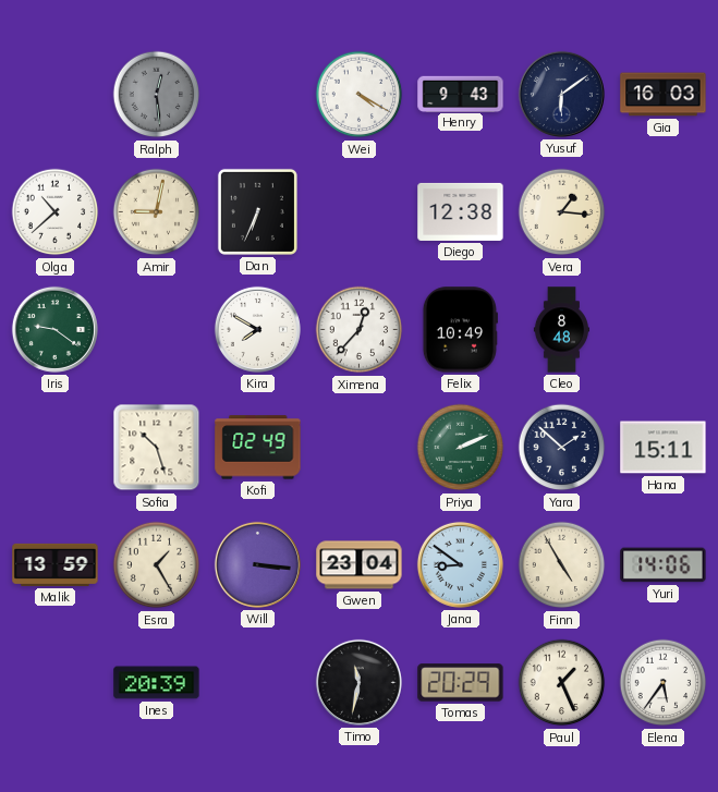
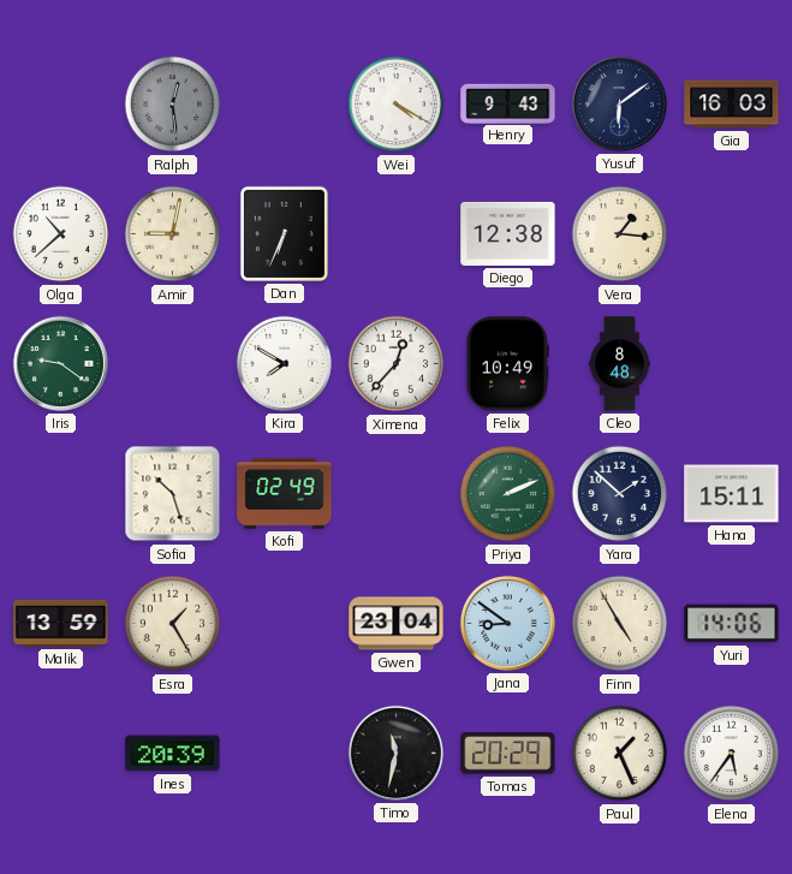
Will: 3:16 -> none
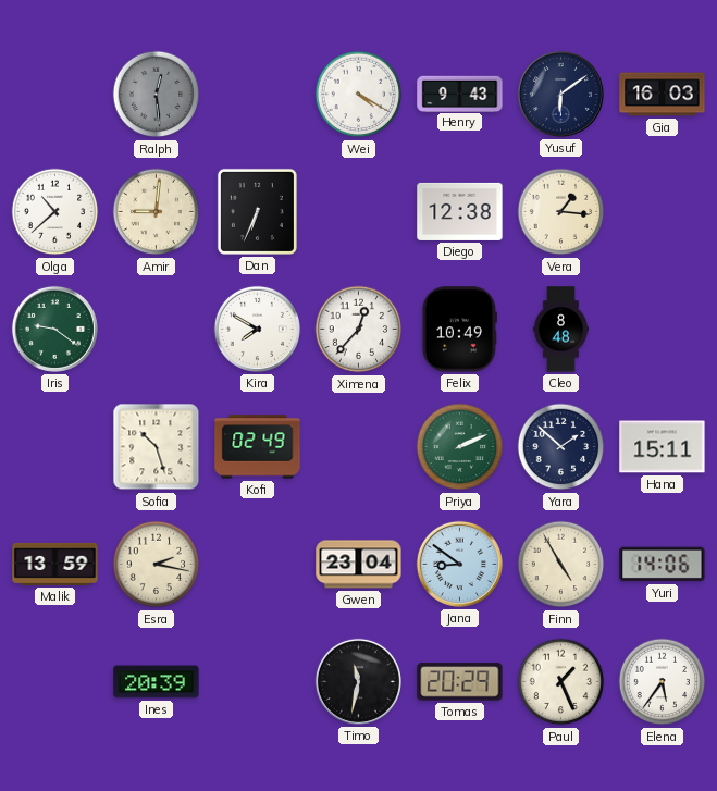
Amir: 9:02 -> 9:01
Esra: 1:25 -> 2:17
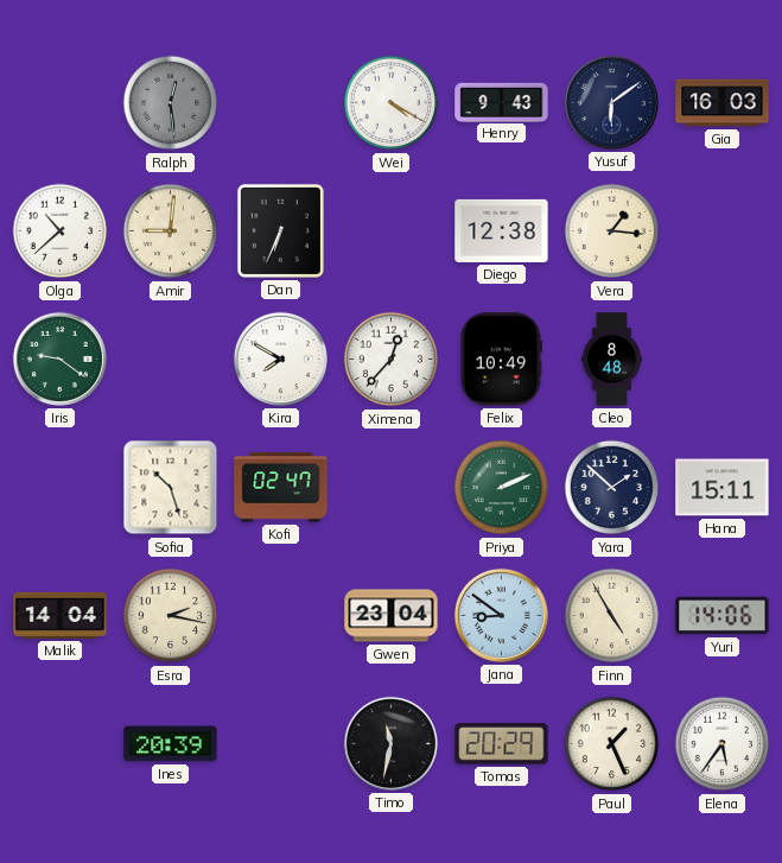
Kofi: 02:49 -> 02:47
Malik: 13:59 -> 14:04
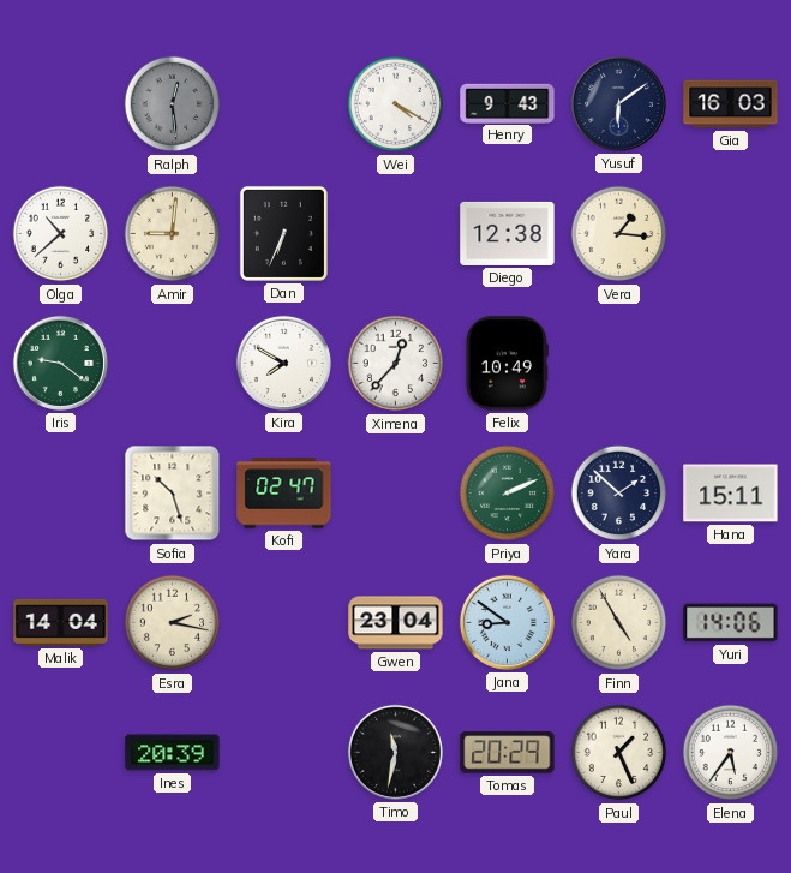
Cleo: 8:48 -> none
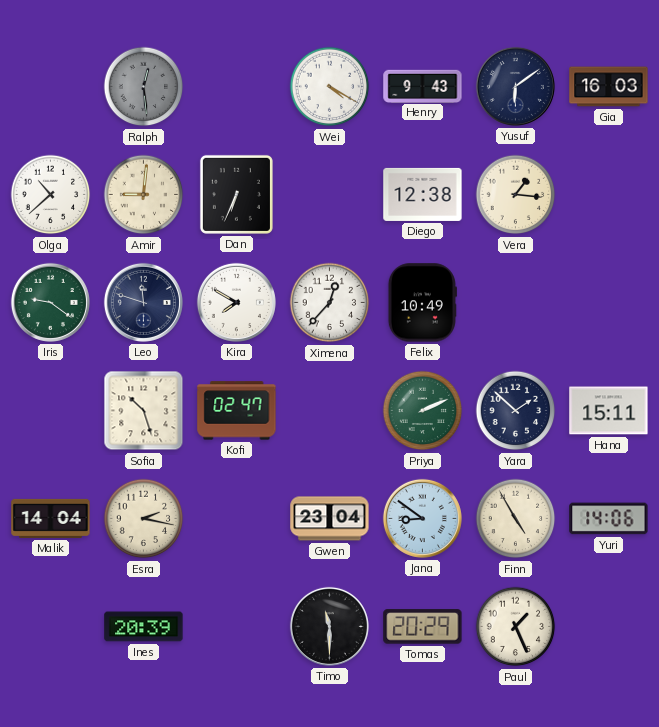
Leo: none -> 11:48
Timo: 11:32 -> 11:30
Elena: 5:36 -> none
